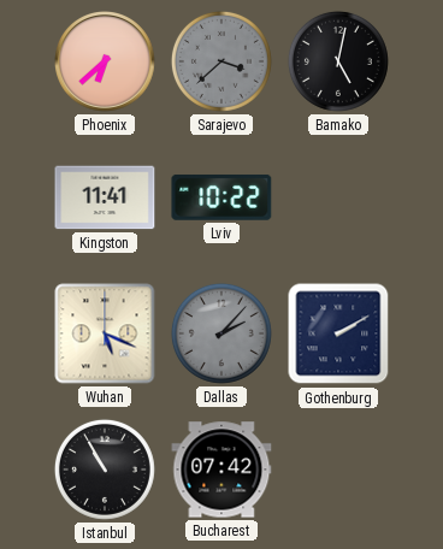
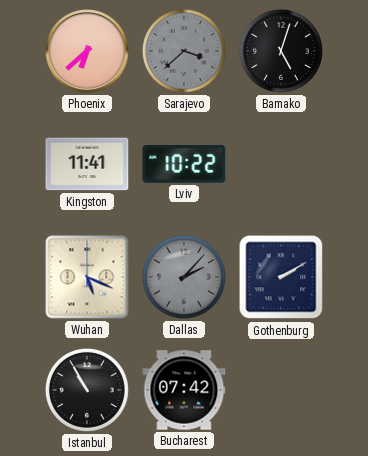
Bamako: 5:02 -> 5:03
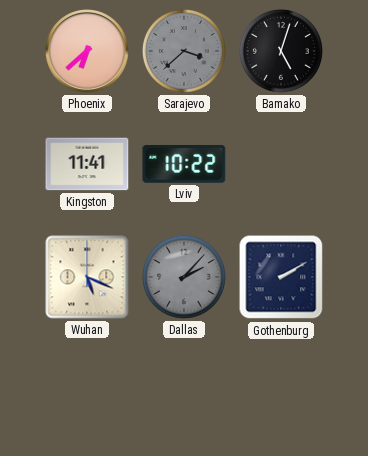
Istanbul: 10:55 -> none
Bucharest: 07:42 -> none
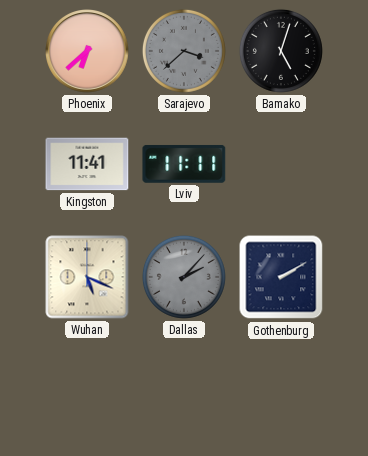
Lviv: 10:22 -> 11:11
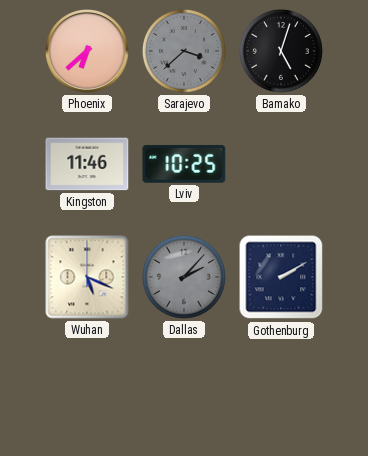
Kingston: 11:41 -> 11:46
Lviv: 11:11 -> 10:25
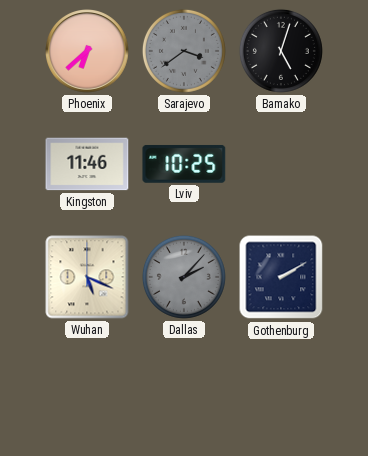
Sarajevo: 3:38 -> 3:39
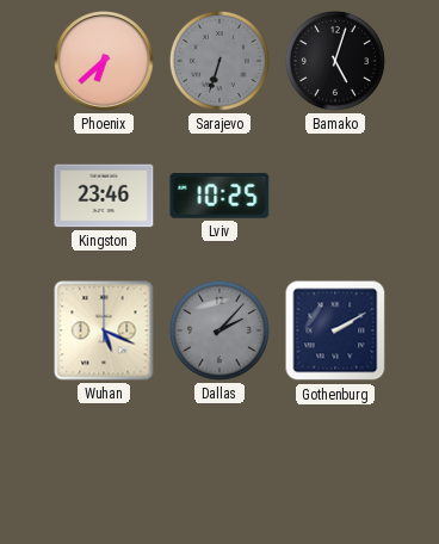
Sarajevo: 3:39 -> 6:33
Kingston: 11:46 -> 23:46
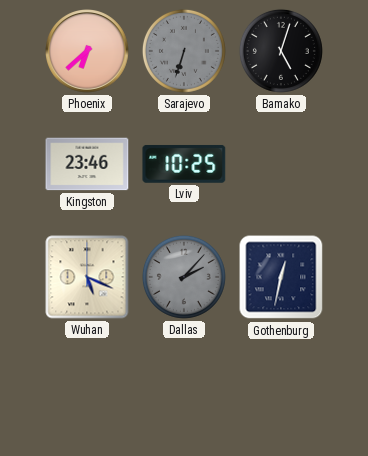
Gothenburg: 2:10 -> 12:32
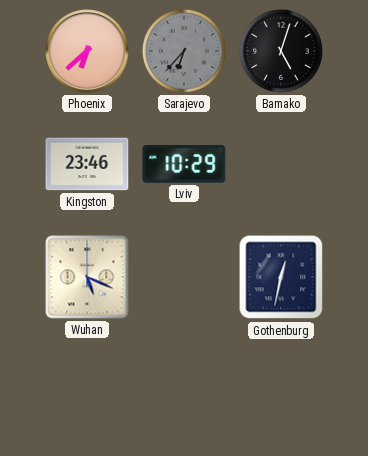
Sarajevo: 6:33 -> 6:37
Lviv: 10:25 -> 10:29
Dallas: 2:07 -> none
